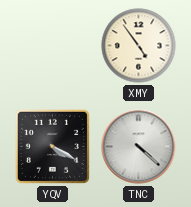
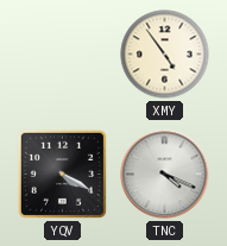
TNC: 4:22 -> 4:19
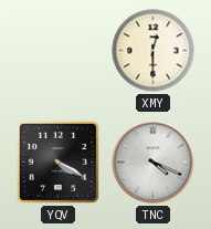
XMY: 4:54 -> 12:30
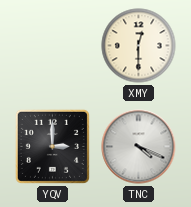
YQV: 4:20 -> 3:00
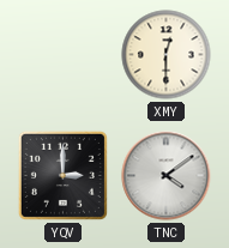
TNC: 4:19 -> 4:09
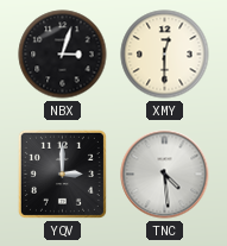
NBX: none -> 3:03
TNC: 4:09 -> 4:29
